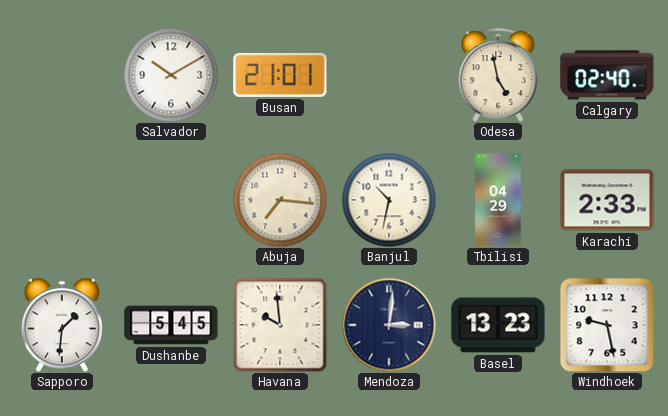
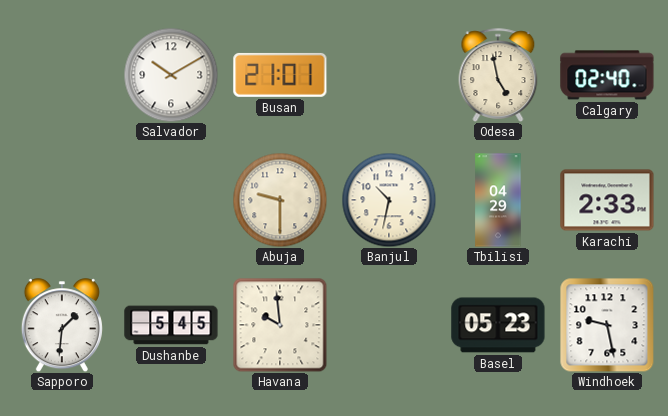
Abuja: 7:16 -> 9:30
Mendoza: 3:01 -> none
Basel: 13:23 -> 05:23
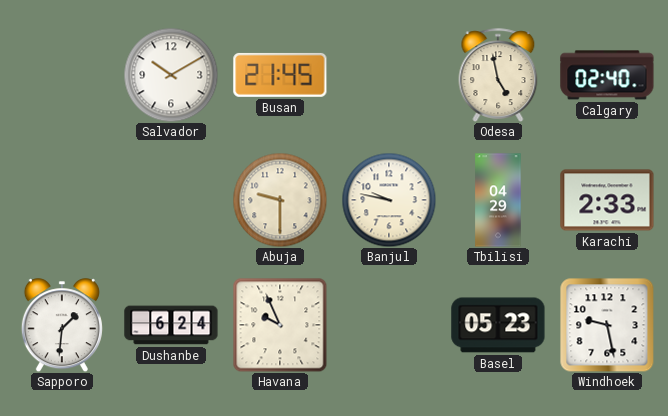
Busan: 21:01 -> 21:45
Banjul: 10:32 -> 9:47
Dushanbe: 5:45 -> 6:24
Havana: 9:59 -> 9:56
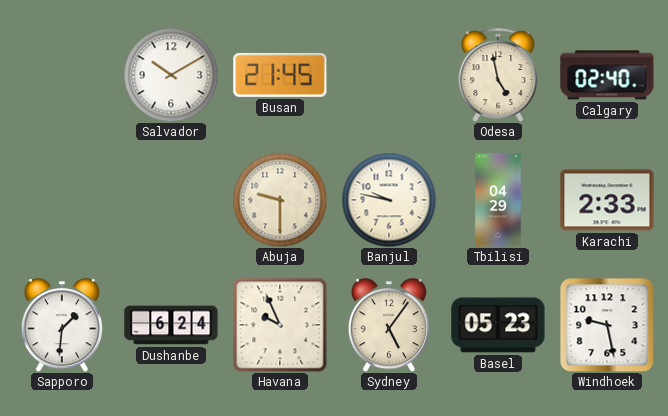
Sydney: none -> 5:06
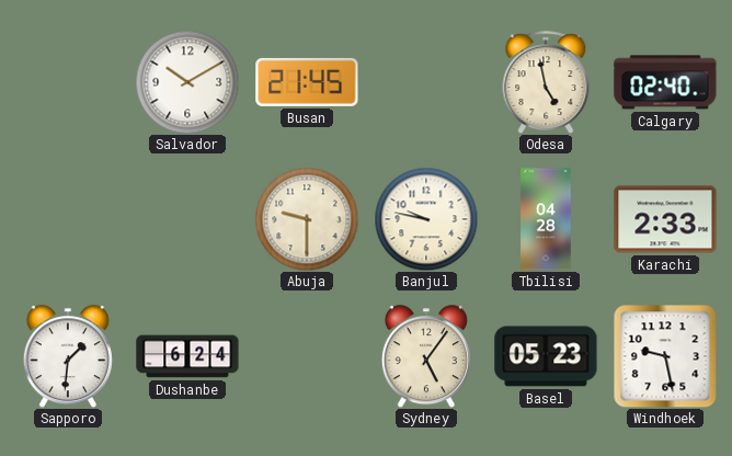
Tbilisi: 04:29 -> 04:28
Havana: 9:56 -> none
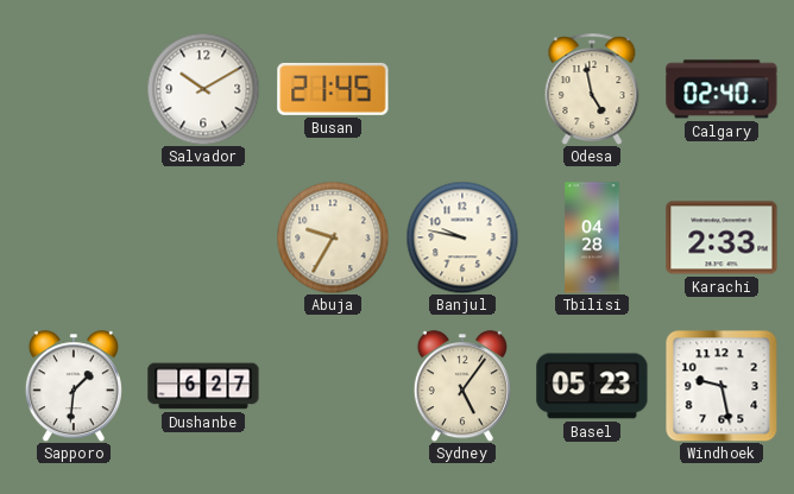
Abuja: 9:30 -> 9:35
Dushanbe: 6:24 -> 6:27
